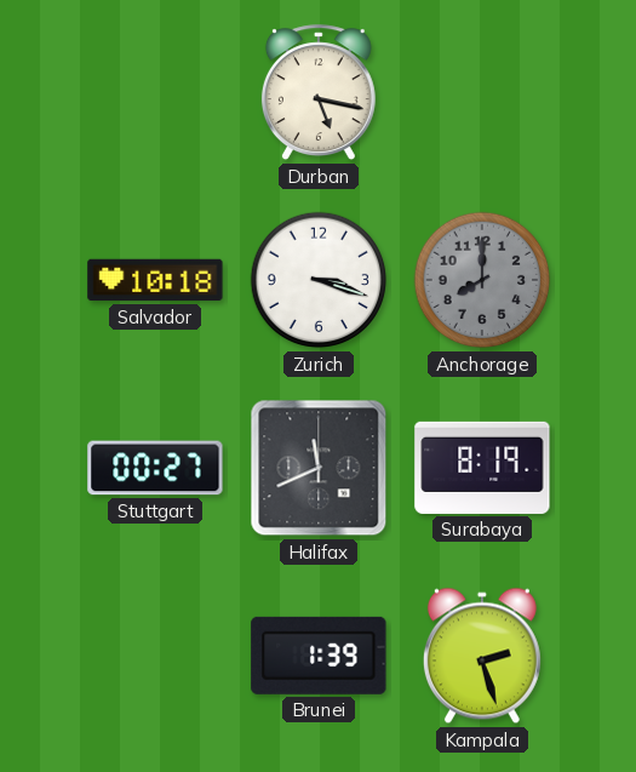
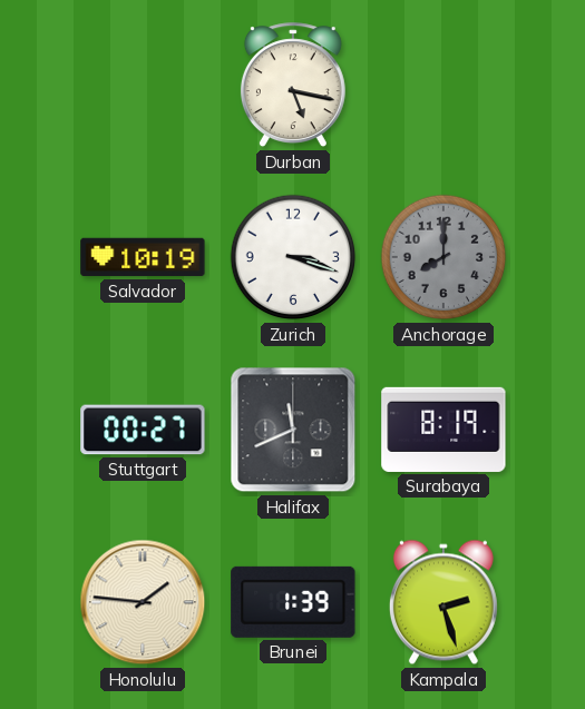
Salvador: 10:18 -> 10:19
Honolulu: none -> 1:46
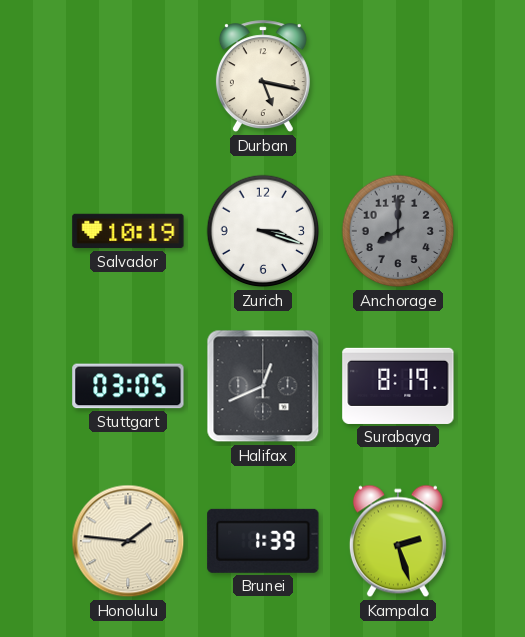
Stuttgart: 00:27 -> 03:05
Halifax: 11:41 -> 12:41
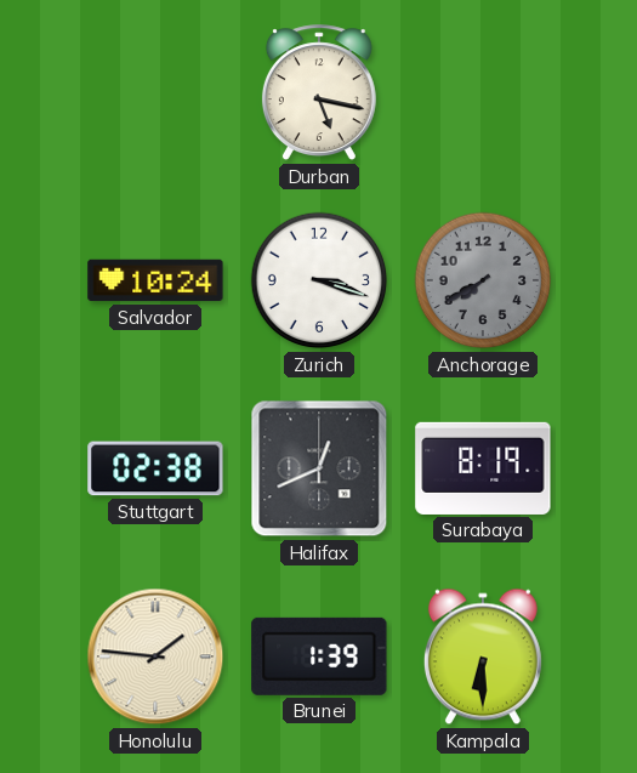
Salvador: 10:19 -> 10:24
Anchorage: 8:00 -> 7:40
Stuttgart: 03:05 -> 02:38
Kampala: 2:27 -> 6:30
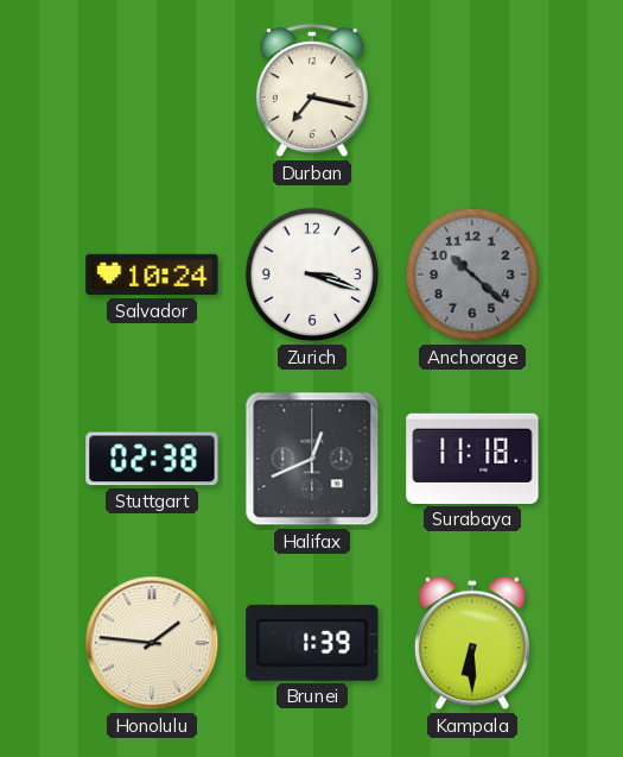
Durban: 5:17 -> 7:17
Anchorage: 7:40 -> 10:22
Surabaya: 8:19 -> 11:18
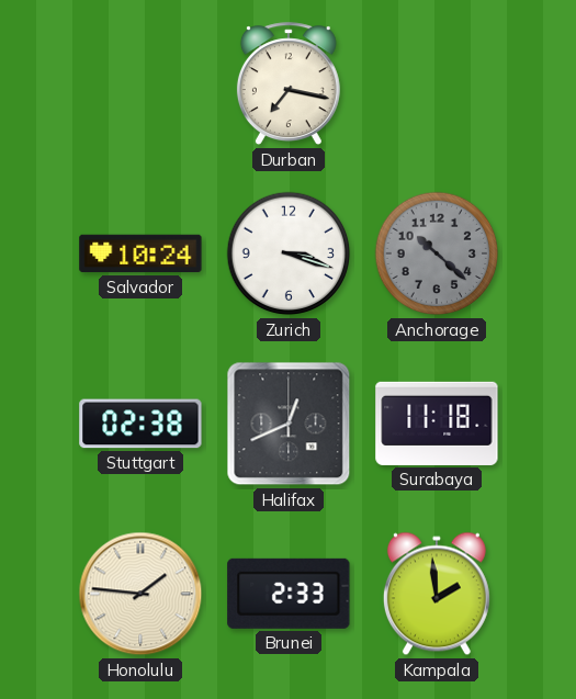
Brunei: 1:39 -> 2:33
Kampala: 6:30 -> 1:59
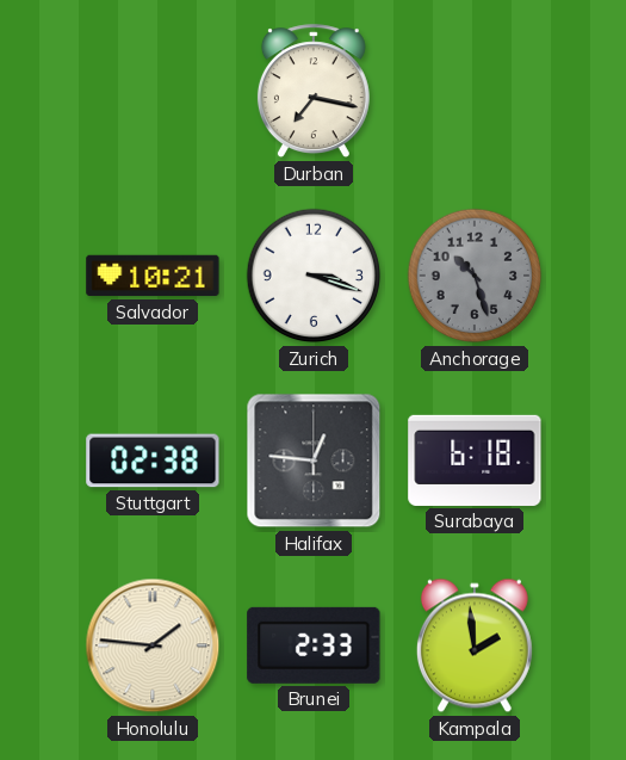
Salvador: 10:24 -> 10:21
Anchorage: 10:22 -> 10:27
Halifax: 12:41 -> 12:46
Surabaya: 11:18 -> 6:18
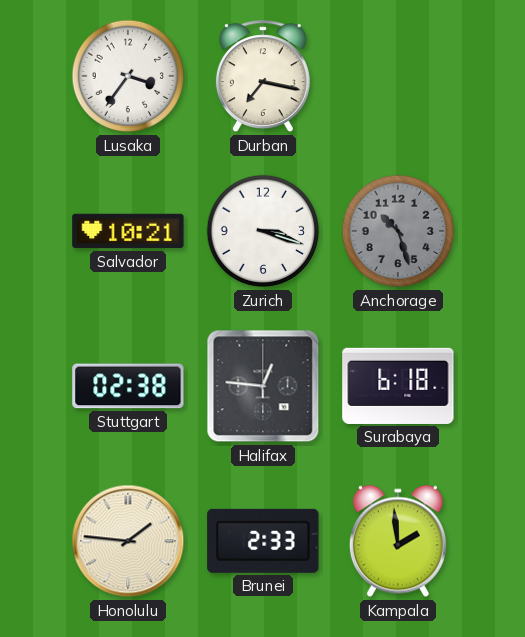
Lusaka: none -> 3:36
